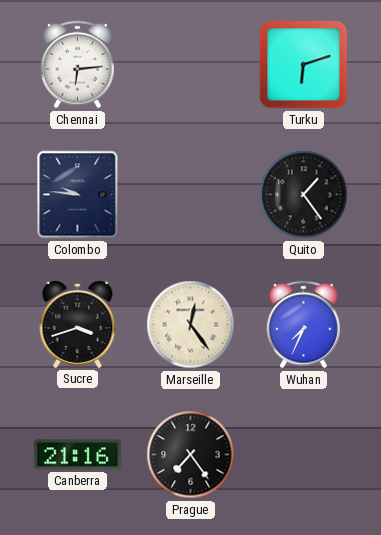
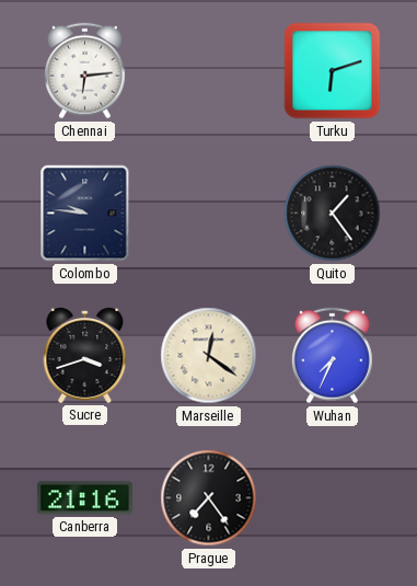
Marseille: 12:24 -> 12:21
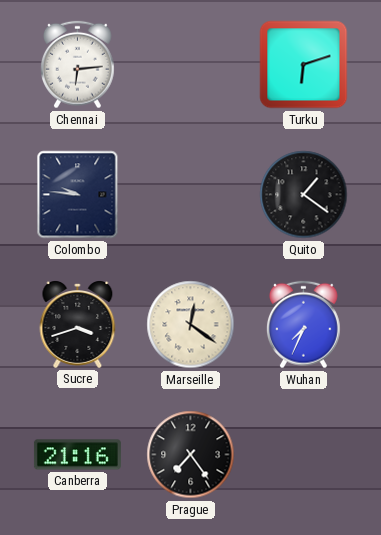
Quito: 1:24 -> 1:21
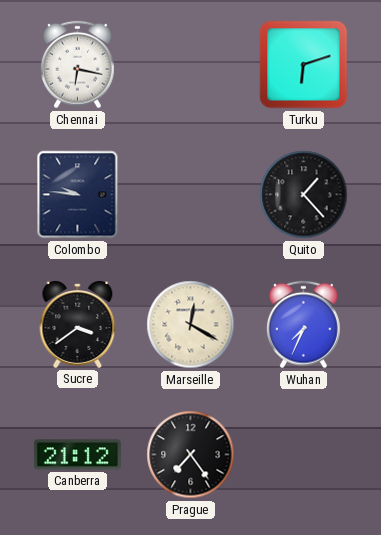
Chennai: 6:14 -> 6:17
Quito: 1:21 -> 1:23
Sucre: 3:42 -> 3:39
Marseille: 12:21 -> 12:20
Canberra: 21:16 -> 21:12
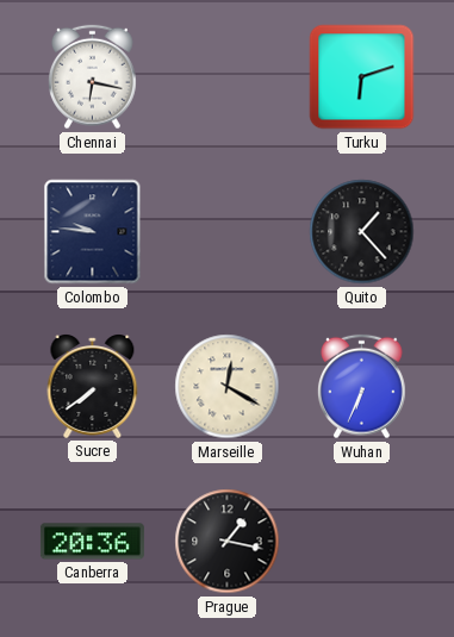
Sucre: 3:39 -> 7:39
Wuhan: 7:34 -> 6:34
Canberra: 21:12 -> 20:36
Prague: 7:24 -> 1:17
